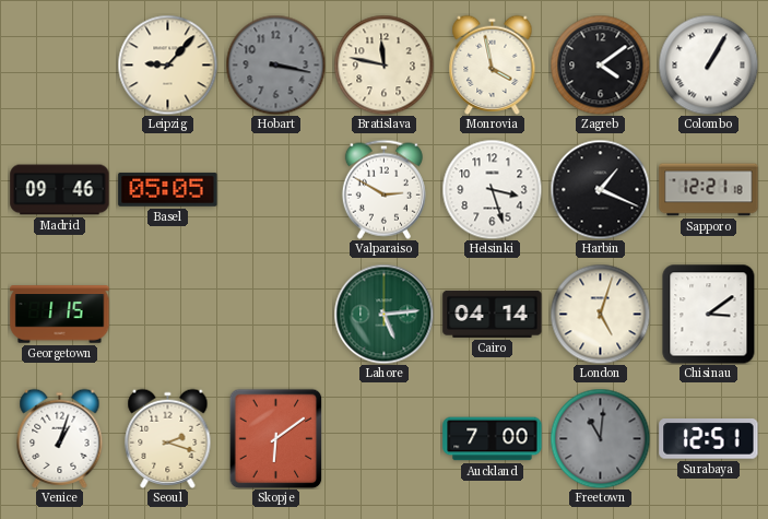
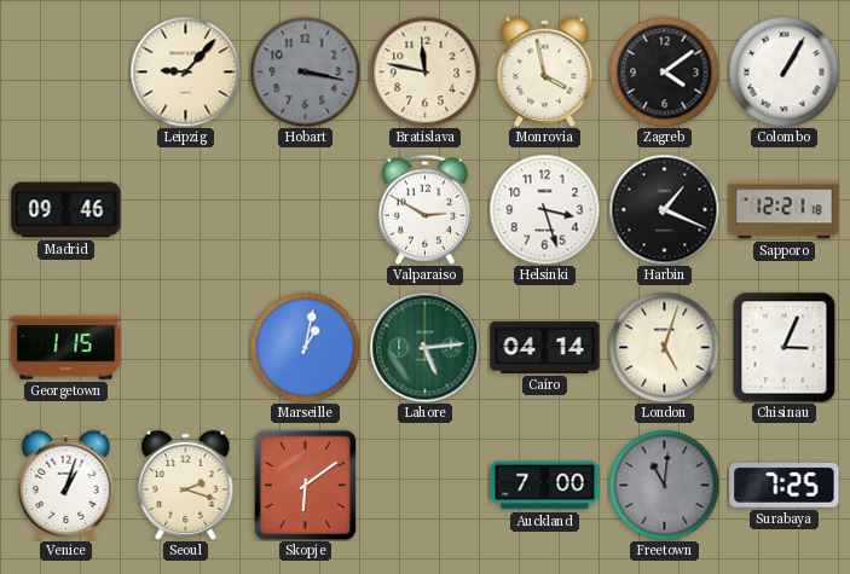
Basel: 05:05 -> none
Marseille: none -> 1:02
Chisinau: 3:09 -> 3:04
Surabaya: 12:51 -> 7:25
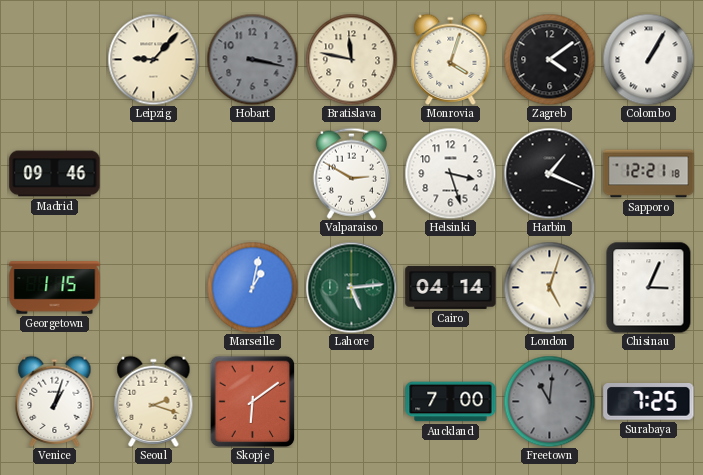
Monrovia: 3:58 -> 4:03
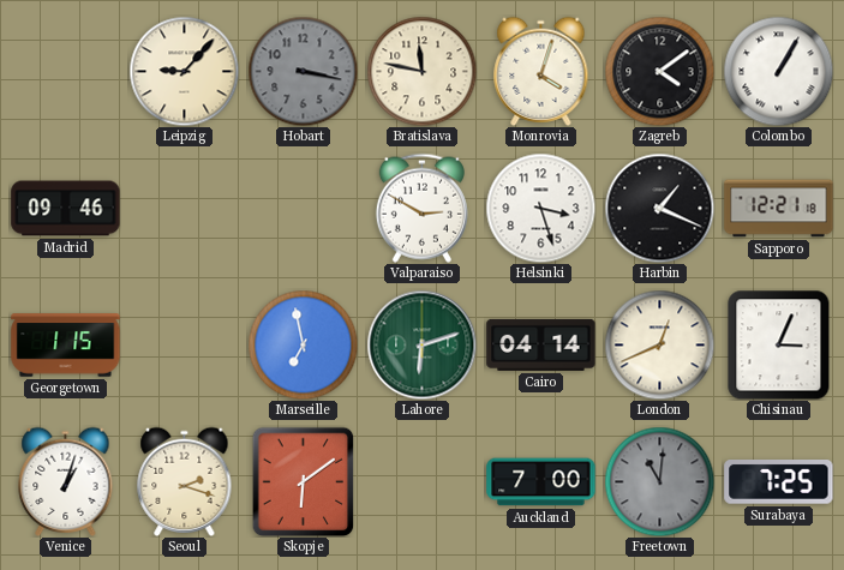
Marseille: 1:02 -> 6:58
Lahore: 5:14 -> 6:12
London: 5:03 -> 12:41
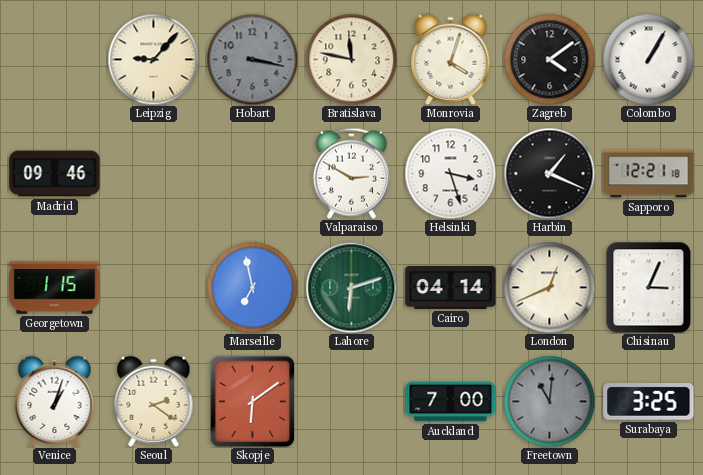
Seoul: 2:18 -> 2:21
Surabaya: 7:25 -> 3:25
